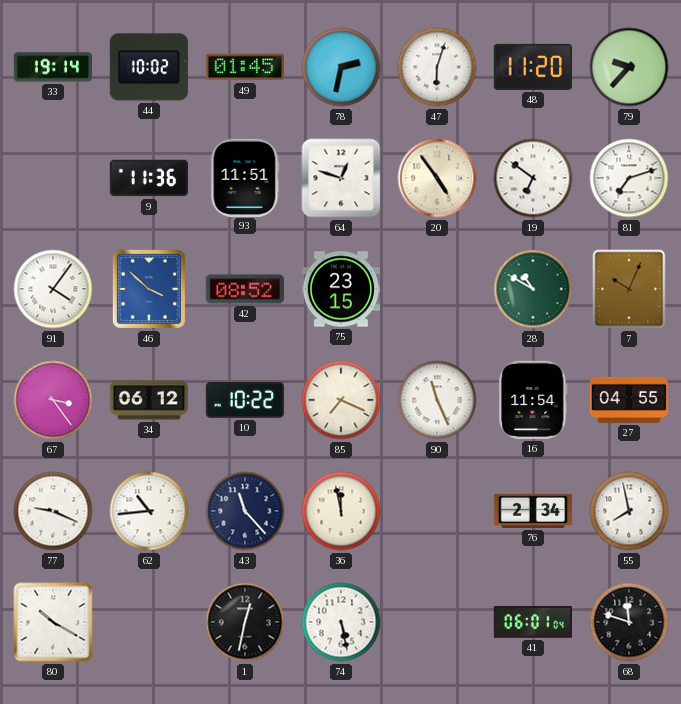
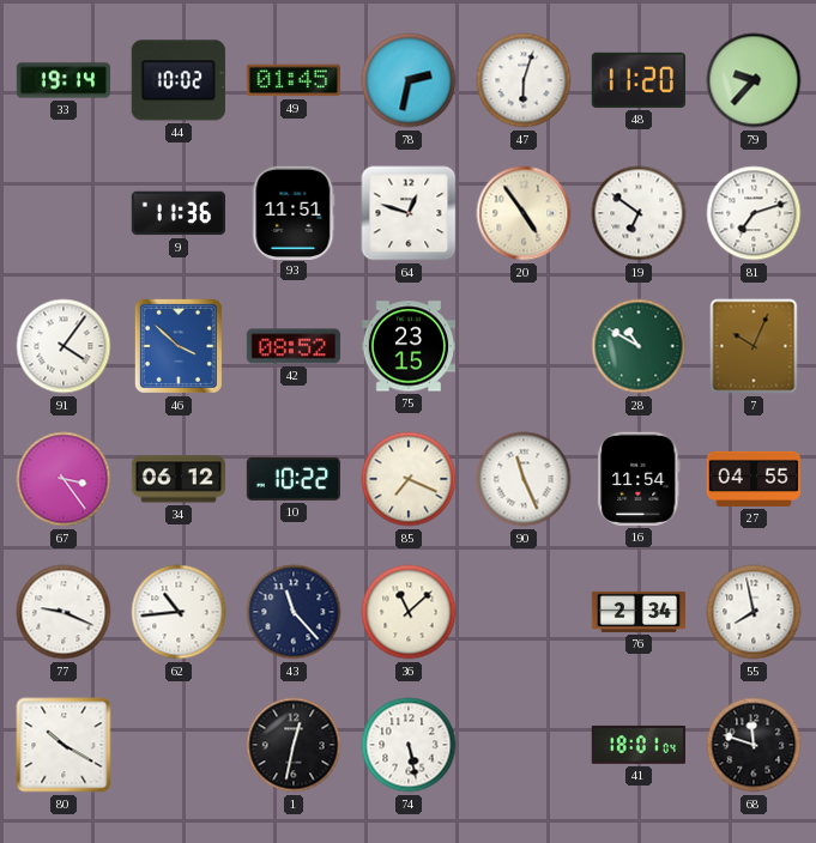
36: 11:58 -> 11:08
41: 06:01 -> 18:01
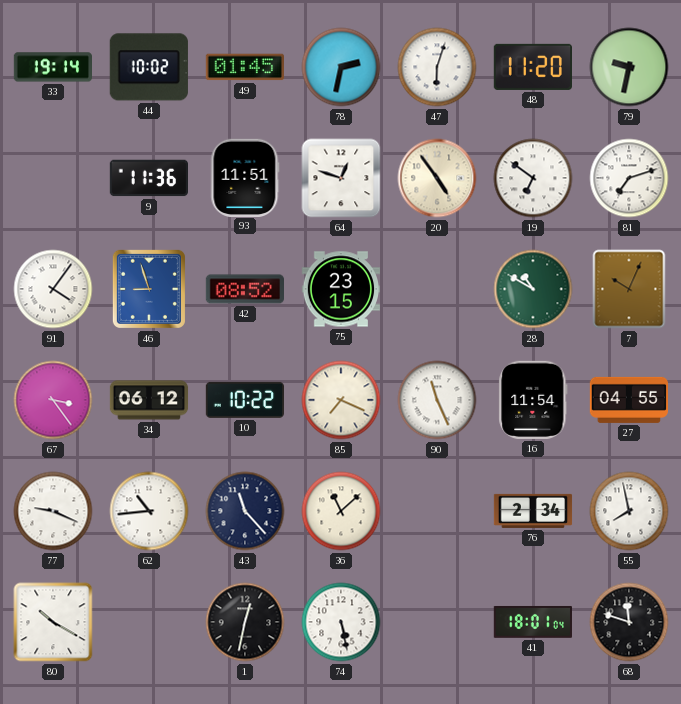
79: 9:37 -> 9:32
46: 3:52 -> 8:57
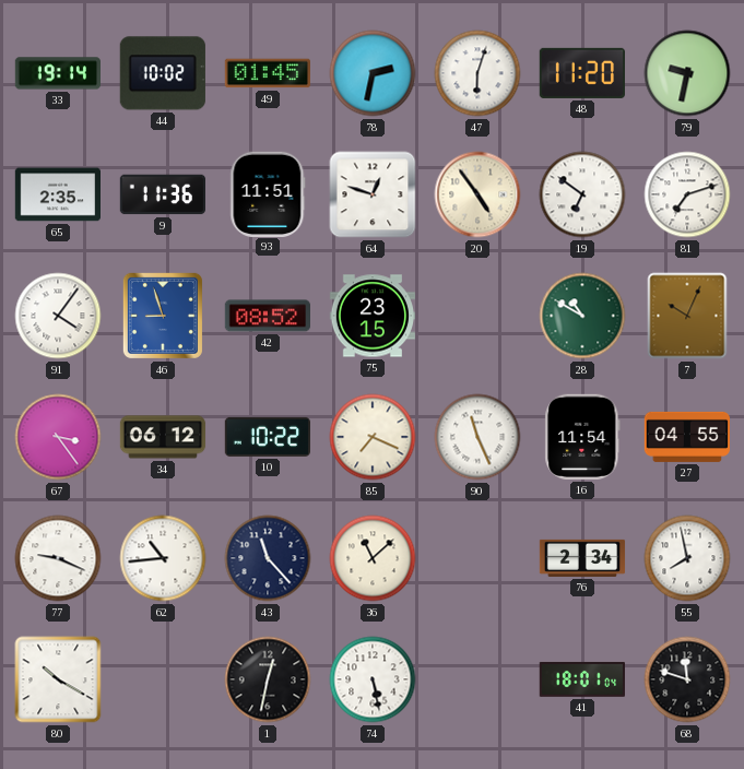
65: none -> 2:35
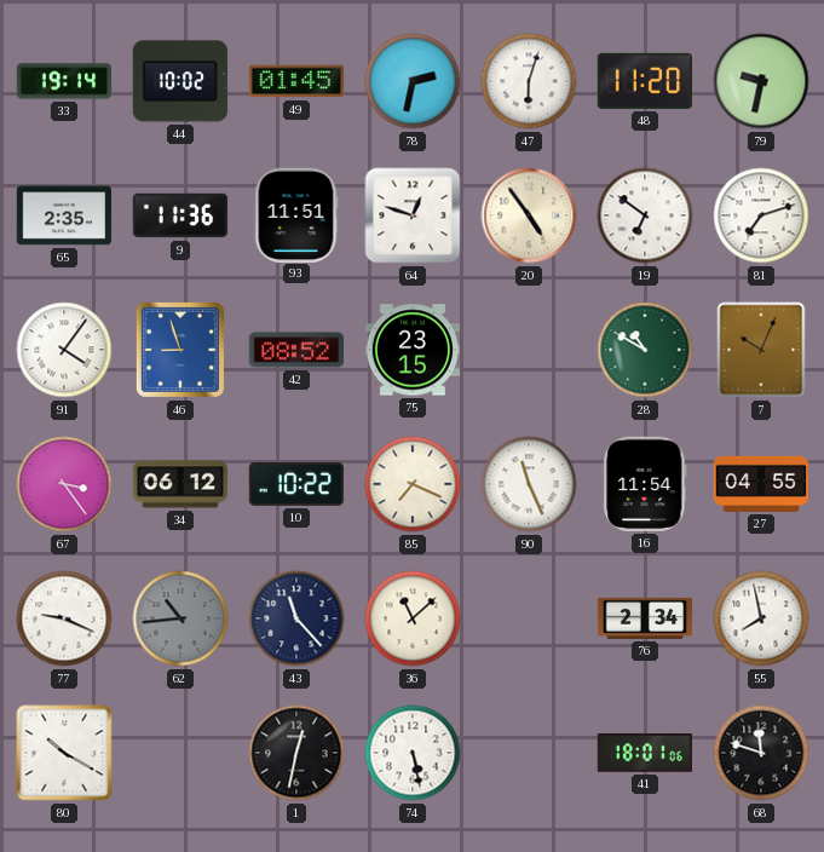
62 dial: white -> grey
41: 18:01:04 -> 18:01:06
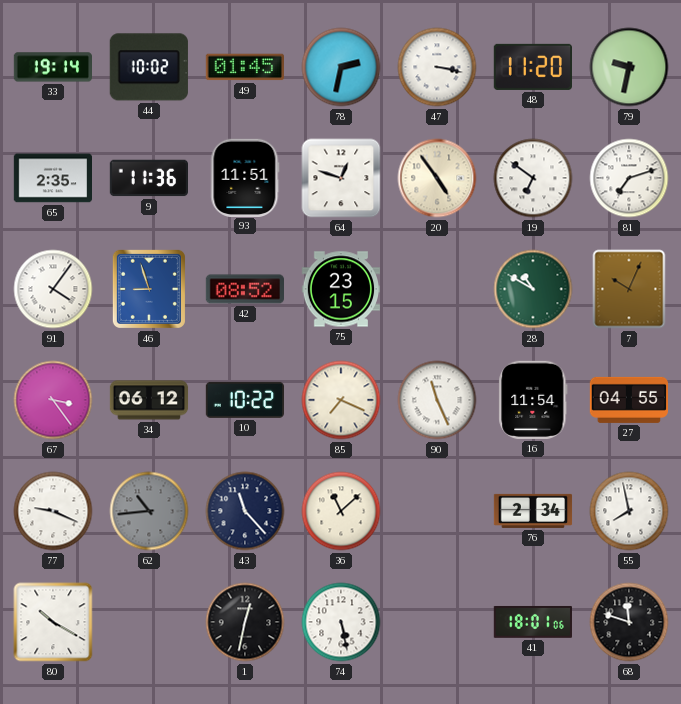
47: 6:03 -> 3:17
